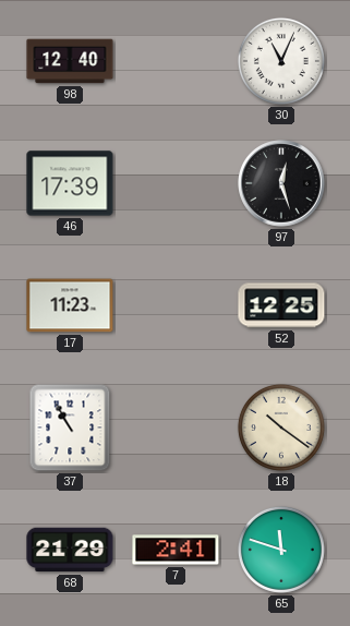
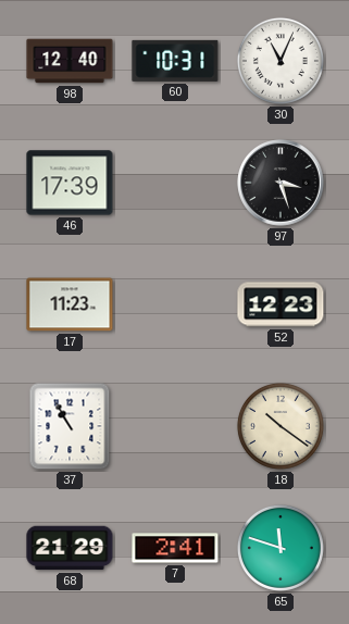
60: none -> 10:31
97: 12:27 -> 3:27
52: 12:25 -> 12:23
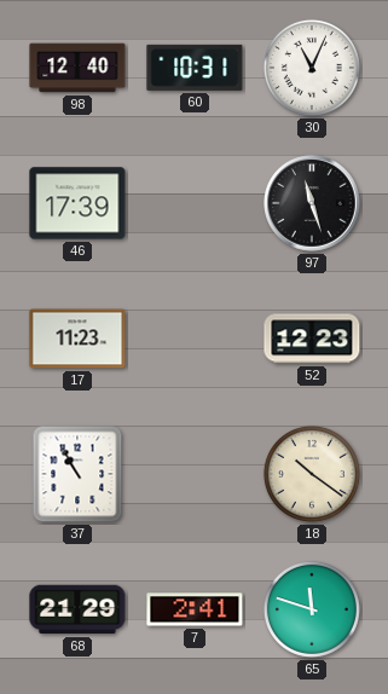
97: 3:27 -> 11:27
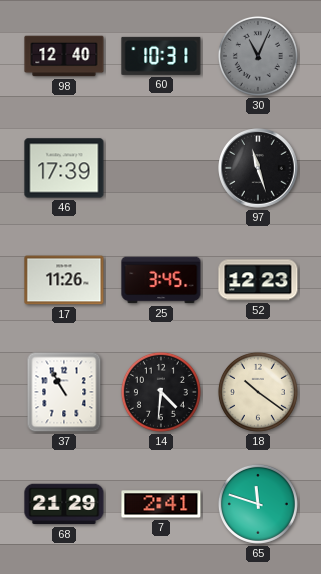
30 dial: white -> grey
17: 11:23 -> 11:26
25: none -> 3:45
14: none -> 4:31
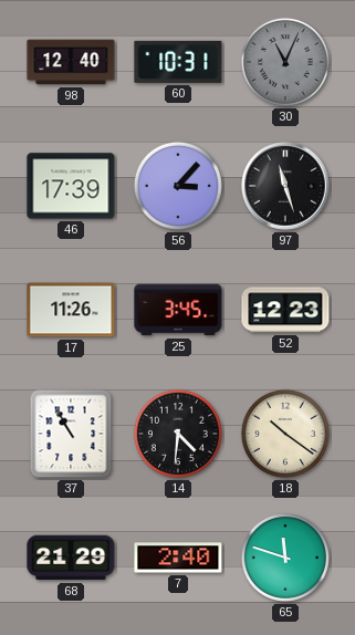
56: none -> 3:07
7: 2:41 -> 2:40
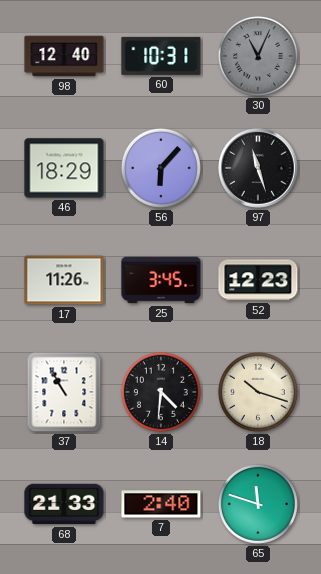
46: 17:39 -> 18:29
56: 3:07 -> 6:07
18: 10:21 -> 10:18
68: 21:29 -> 21:33
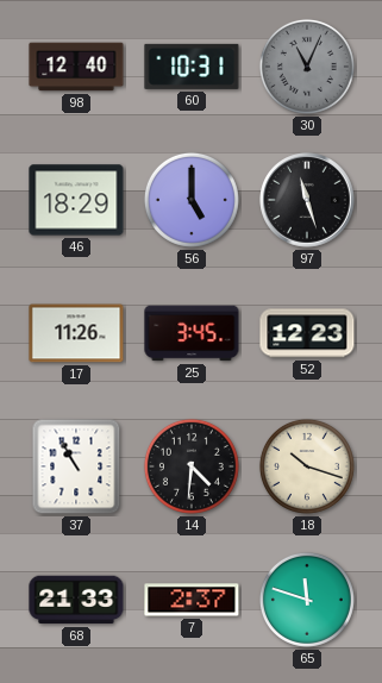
56: 6:07 -> 5:00
7: 2:40 -> 2:37
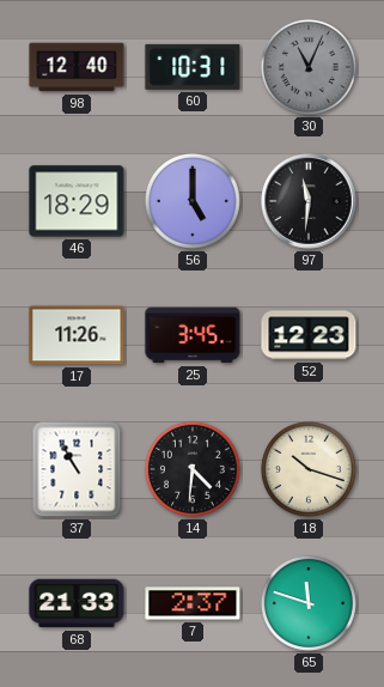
97: 11:27 -> 11:31
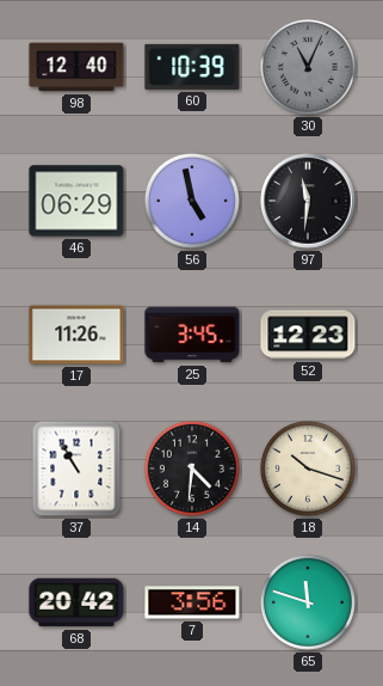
60: 10:31 -> 10:39
46: 18:29 -> 06:29
56: 5:00 -> 4:58
68: 21:33 -> 20:42
7: 2:37 -> 3:56
